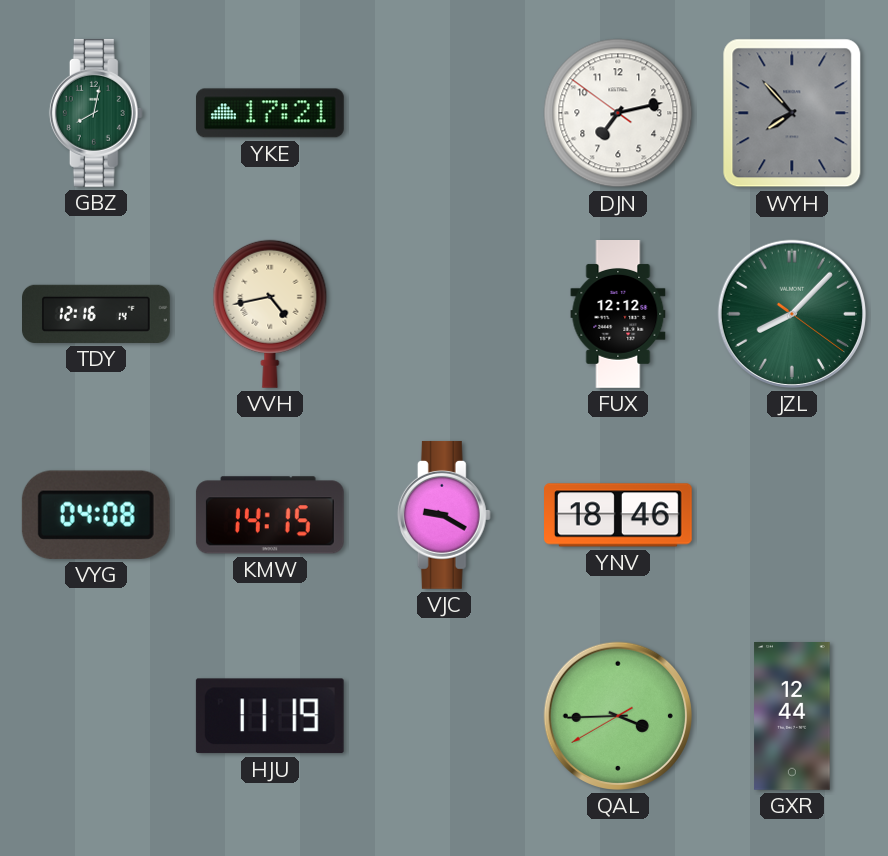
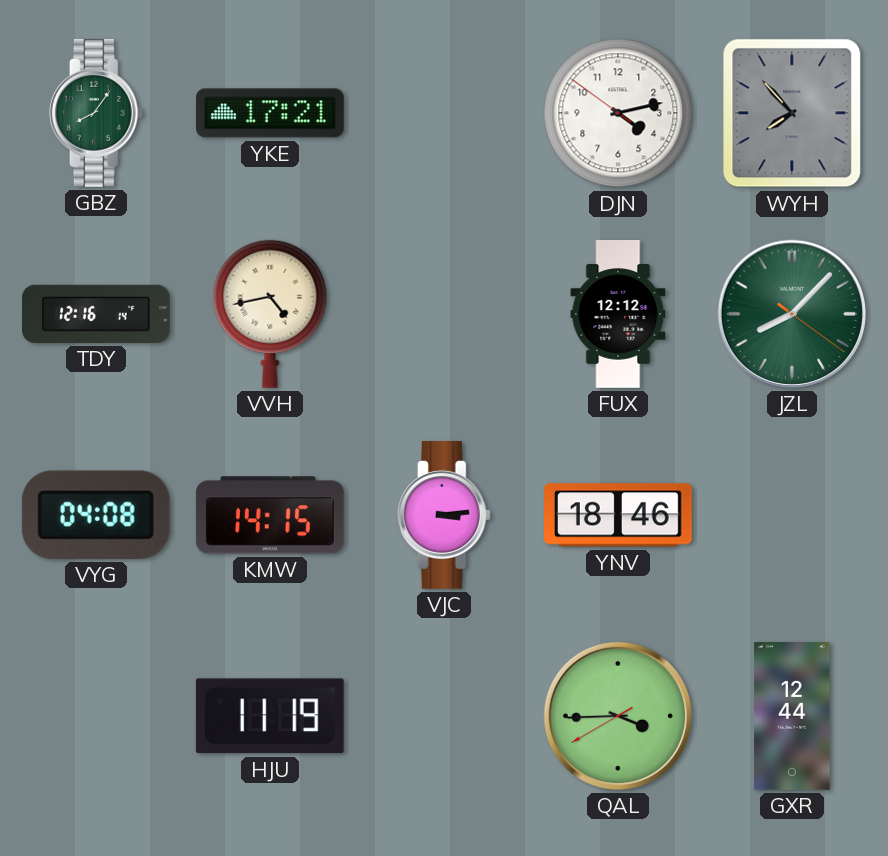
GBZ: 8:02 -> 8:06
DJN: 7:12 -> 4:12
VJC: 9:20 -> 3:14
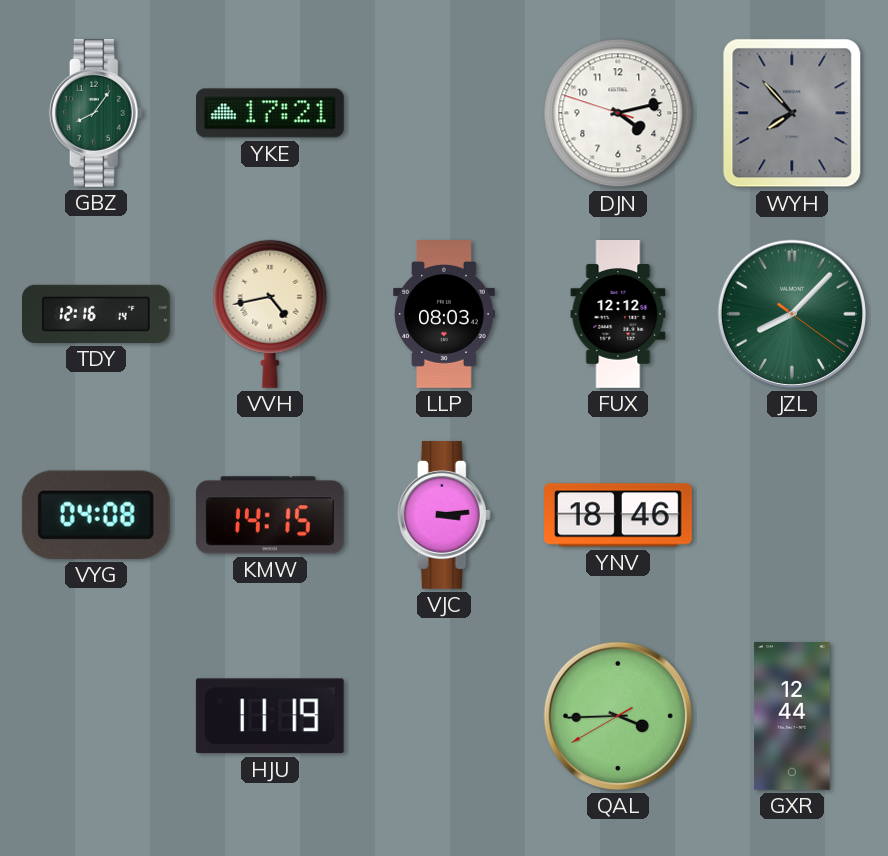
DJN: 4:12:51 -> 4:12:48
LLP: none -> 08:03
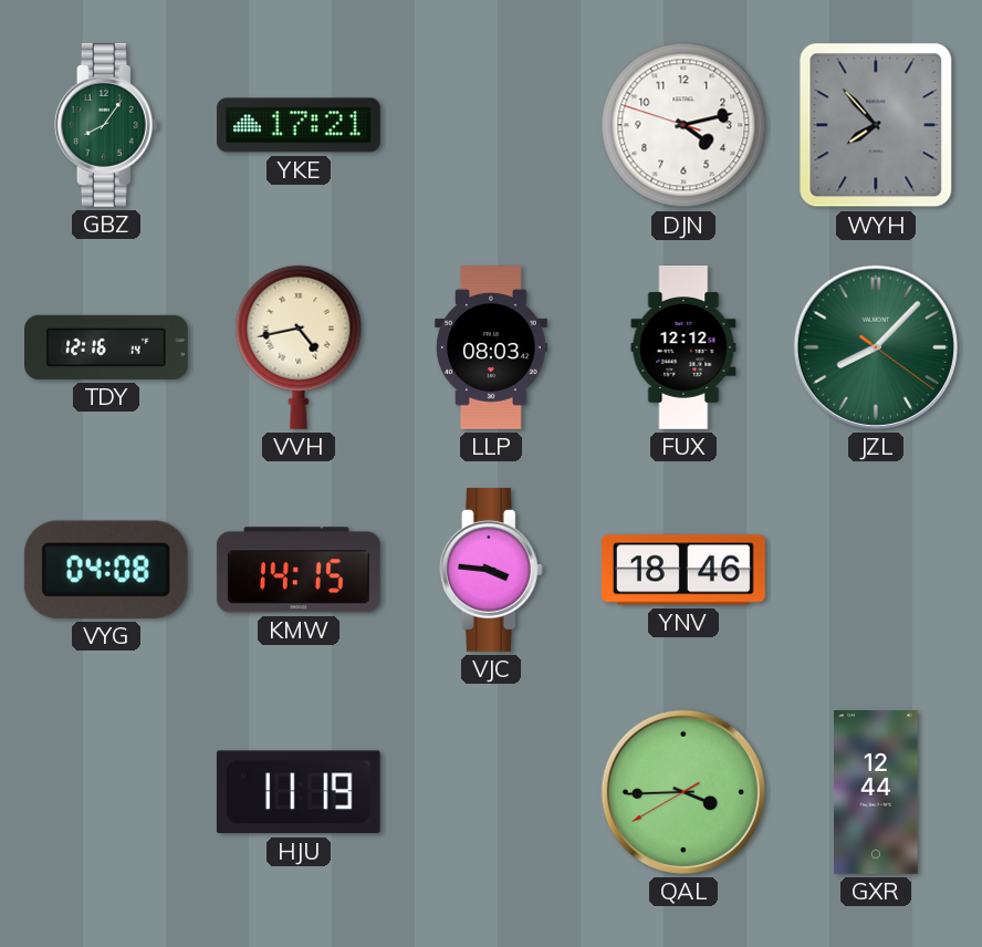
VJC: 3:14 -> 3:46
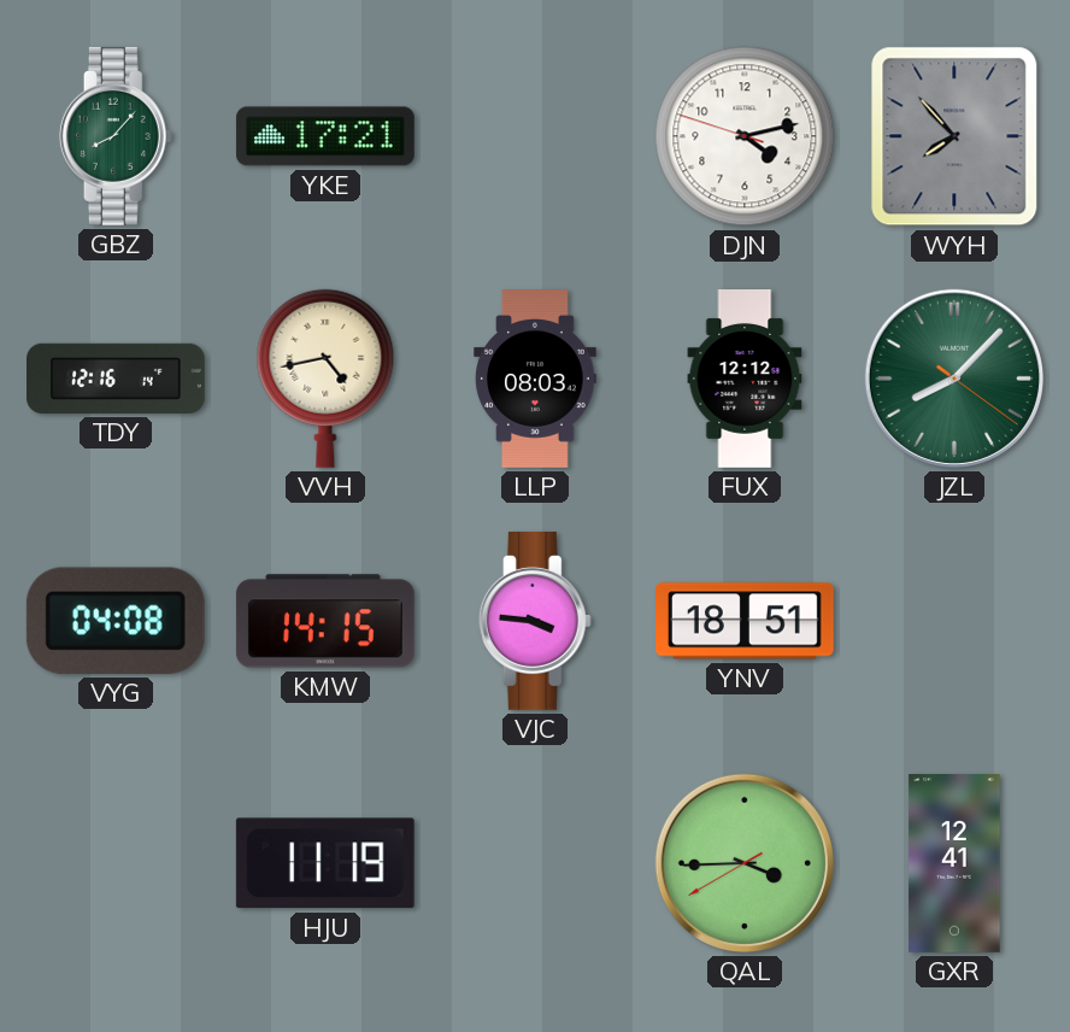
GBZ: 8:06 -> 8:07
YNV: 18:46 -> 18:51
GXR: 12:44 -> 12:41
